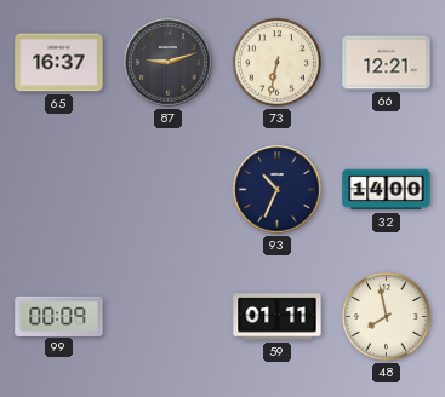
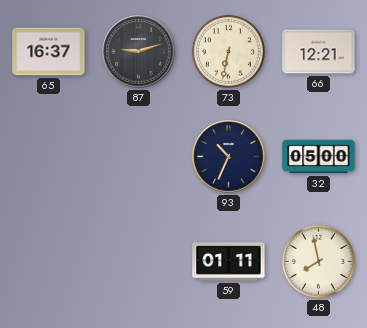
32: 14:00 -> 05:00
99: 00:09 -> none
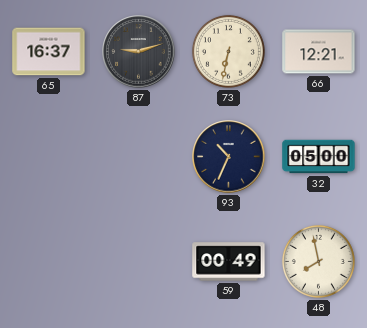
59: 01:11 -> 00:49
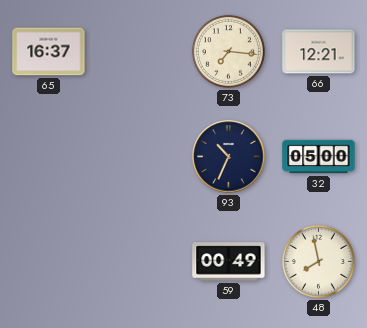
87: 9:12 -> none
73: 6:32 -> 7:16
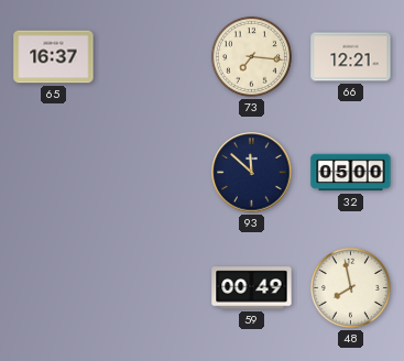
93: 10:34 -> 11:52
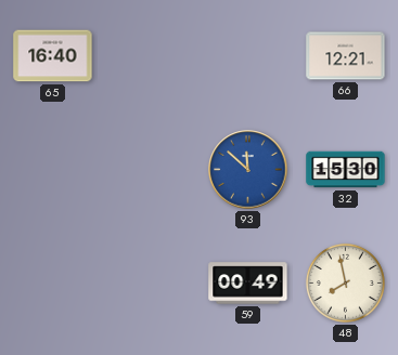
65: 16:37 -> 16:40
73: 7:16 -> none
93 dial: navy -> blue
32: 05:00 -> 15:30
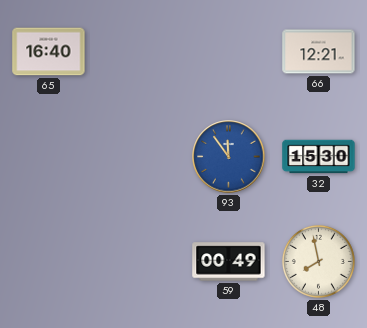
93: 11:52 -> 11:54
